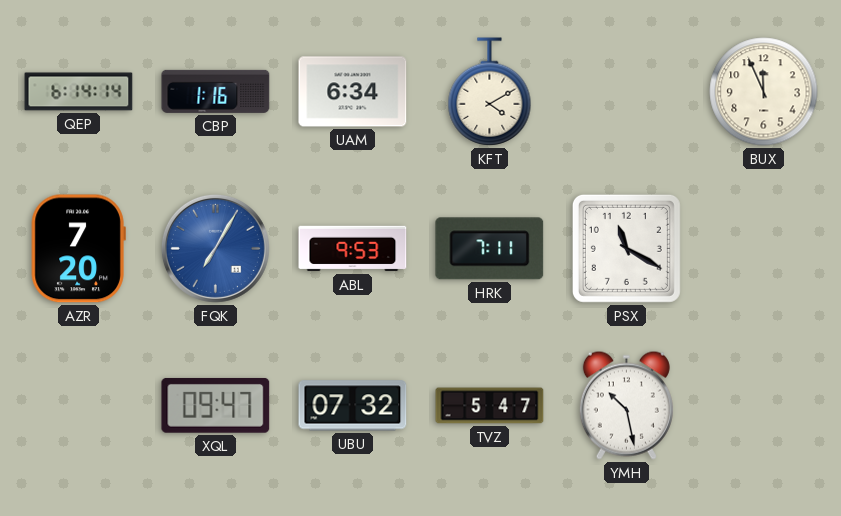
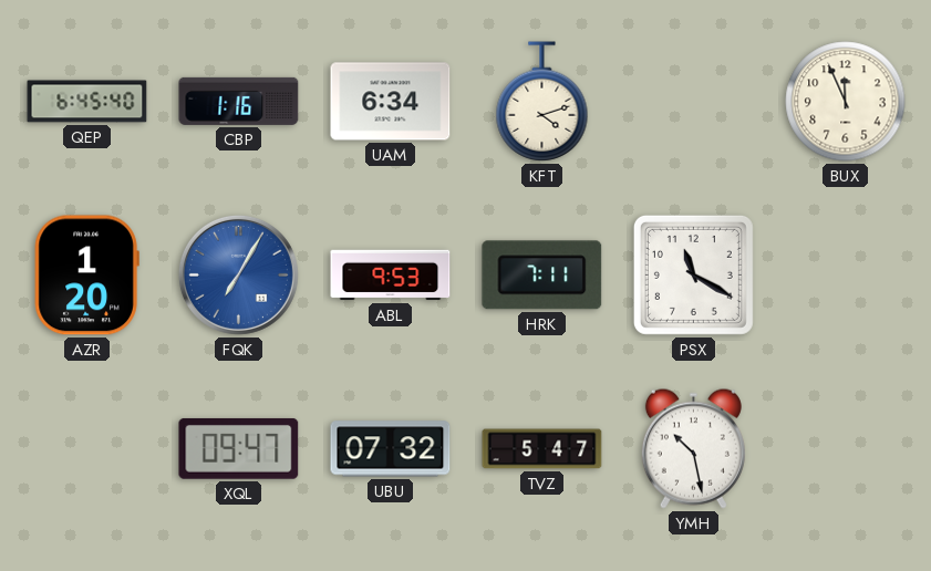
QEP: 6:14 -> 6:45
KFT: 4:10 -> 4:12
AZR: 7:20 -> 1:20
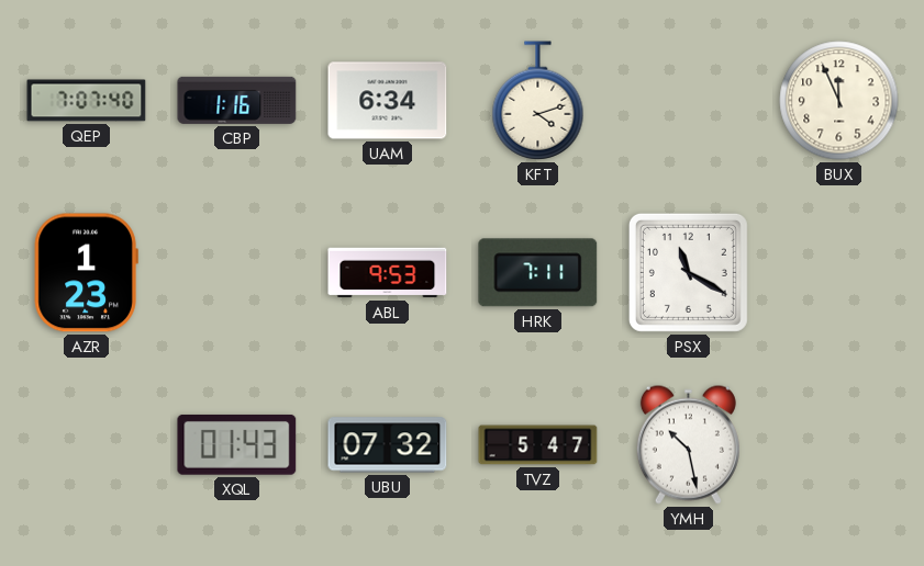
QEP: 6:45 -> 7:07
AZR: 1:20 -> 1:23
FQK: 7:05 -> none
XQL: 09:47 -> 01:43
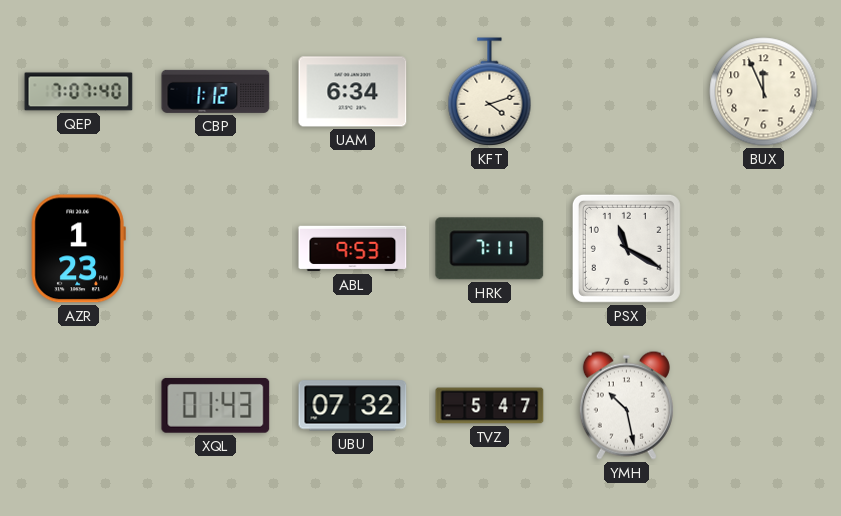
CBP: 1:16 -> 1:12
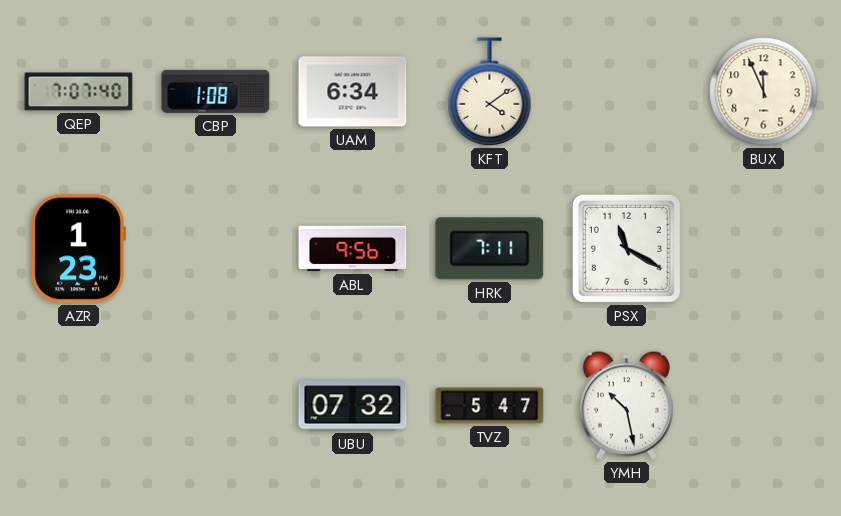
CBP: 1:12 -> 1:08
KFT: 4:12 -> 4:09
ABL: 9:53 -> 9:56
XQL: 01:43 -> none
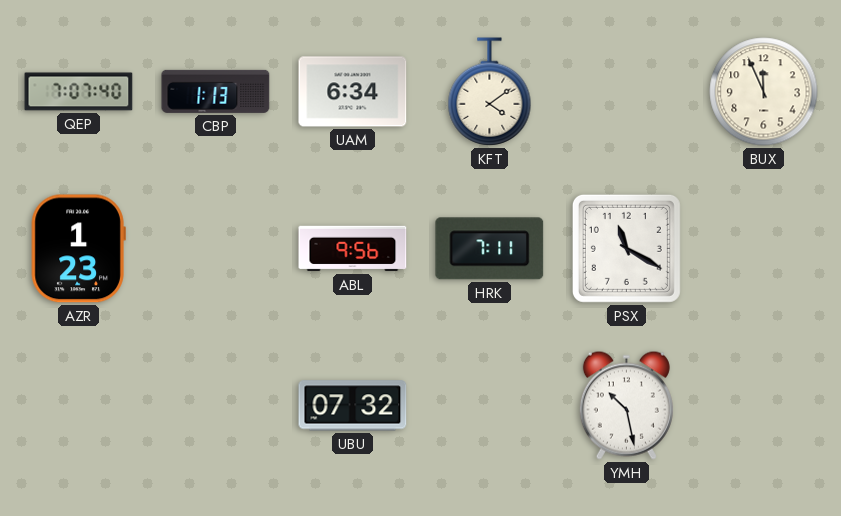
CBP: 1:08 -> 1:13
TVZ: 5:47 -> none
